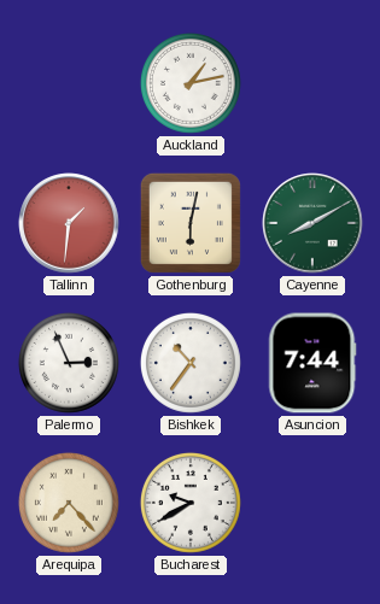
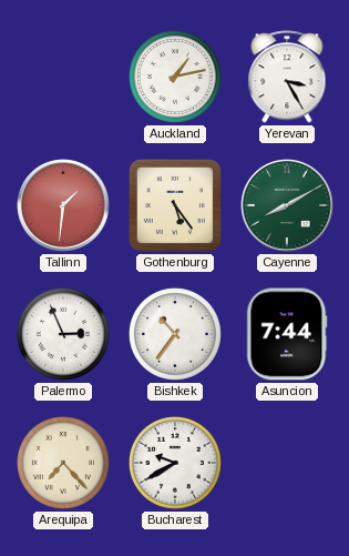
Yerevan: none -> 3:25
Gothenburg: 6:02 -> 5:24
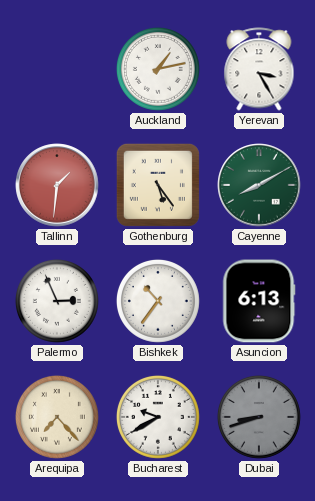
Asuncion: 7:44 -> 6:13
Dubai: none -> 8:42
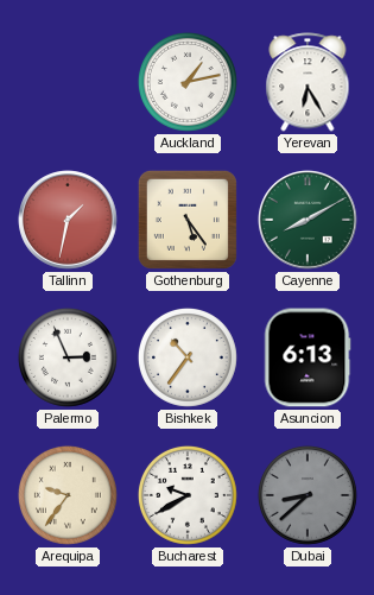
Yerevan: 3:25 -> 6:25
Tallinn: 1:31 -> 1:32
Arequipa: 7:23 -> 9:36
Dubai: 8:42 -> 8:38
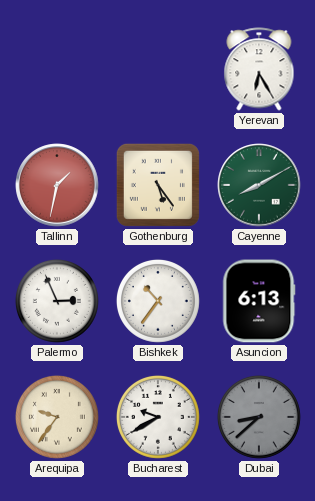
Auckland: 1:13 -> none
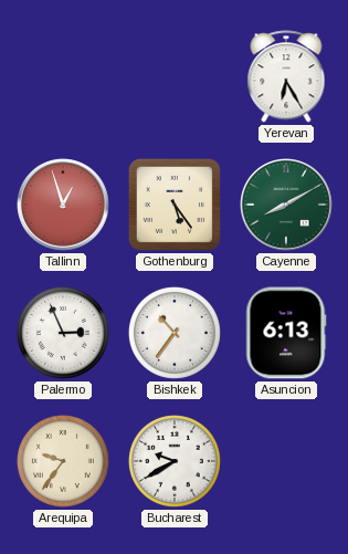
Tallinn: 1:32 -> 12:57
Dubai: 8:38 -> none
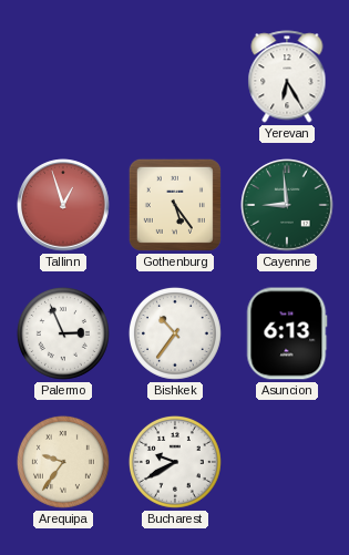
Cayenne: 8:10 -> 8:59
